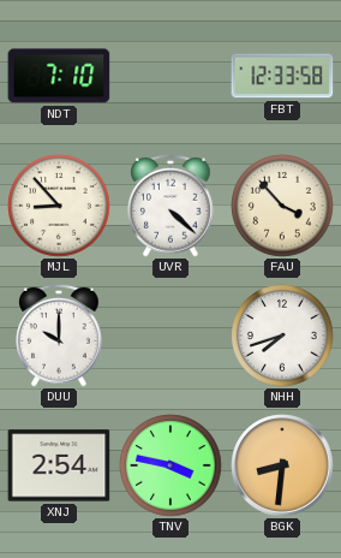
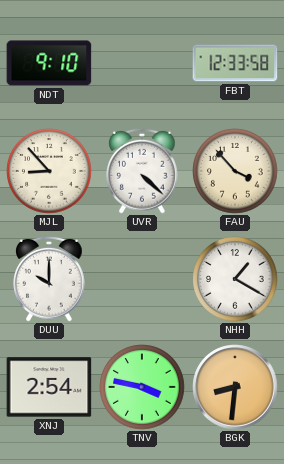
NDT: 7:10 -> 9:10
NHH: 7:42 -> 1:20
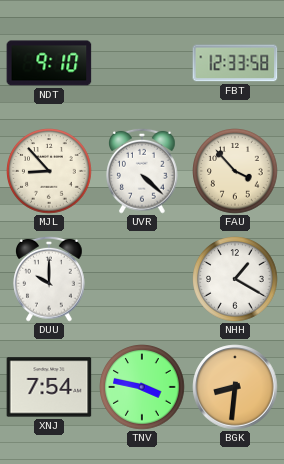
XNJ: 2:54 -> 7:54
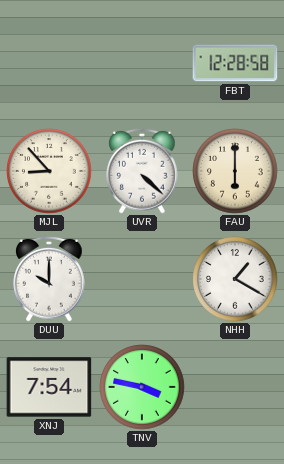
NDT: 9:10 -> none
FBT: 12:33 -> 12:28
FAU: 3:53 -> 6:00
BGK: 8:31 -> none
